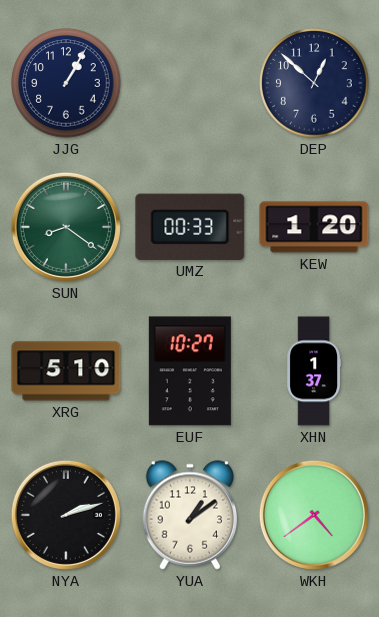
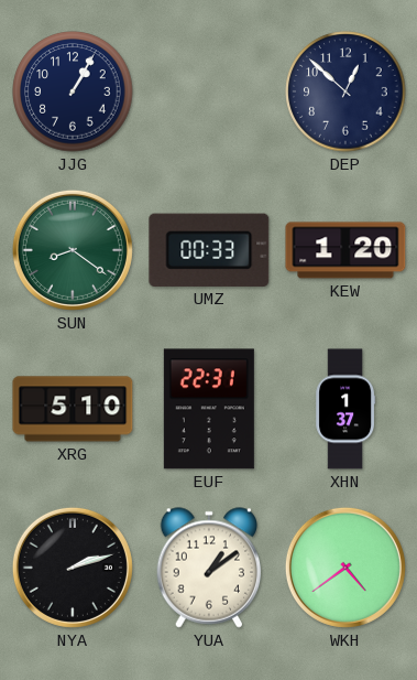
EUF: 10:27 -> 22:31
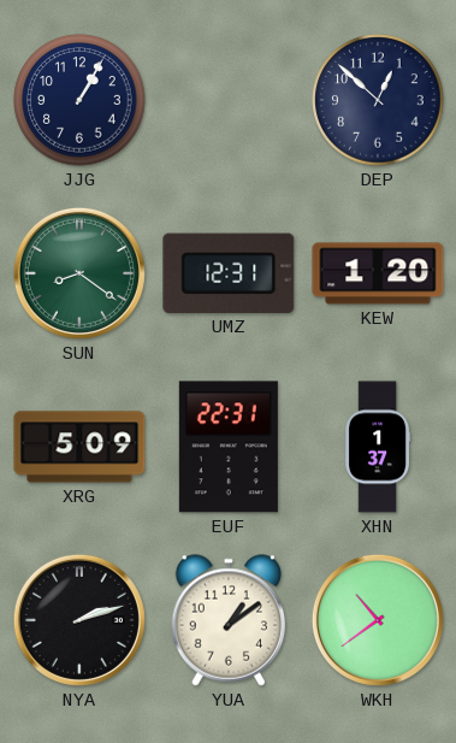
UMZ: 00:33 -> 12:31
XRG: 5:10 -> 5:09
WKH: 4:39 -> 10:39
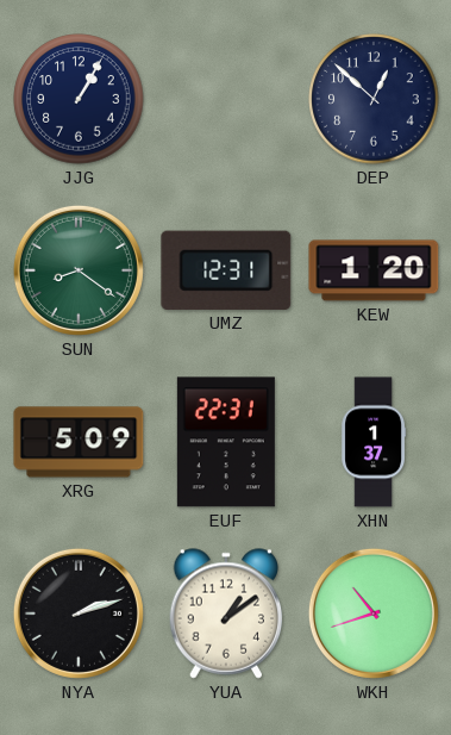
WKH: 10:39 -> 10:42
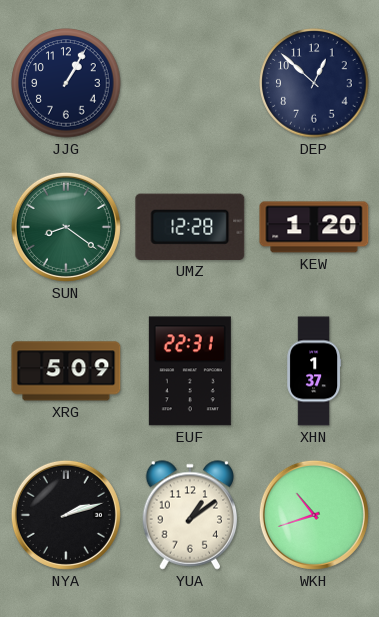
UMZ: 12:31 -> 12:28
